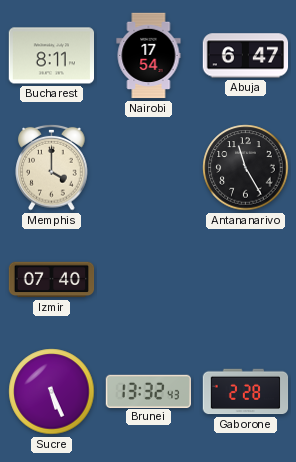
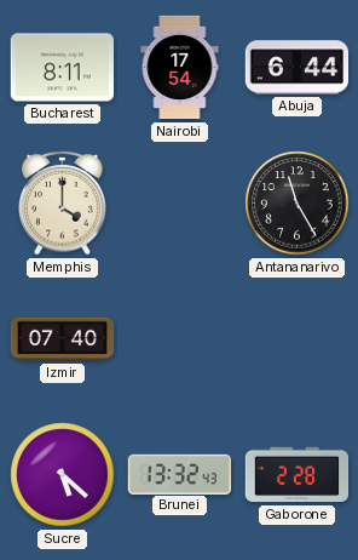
Abuja: 6:47 -> 6:44
Sucre: 5:26 -> 5:22
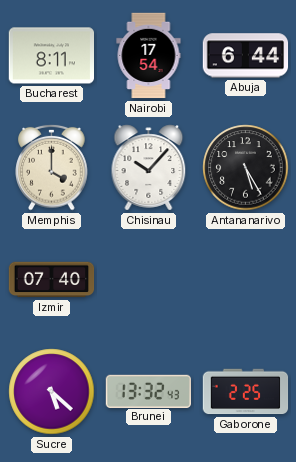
Chisinau: none -> 10:07
Antananarivo: 11:25 -> 5:25
Gaborone: 2:28 -> 2:25
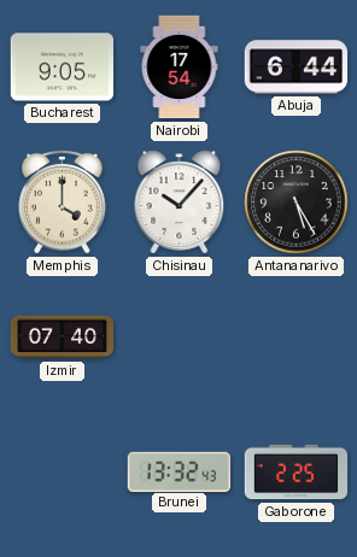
Bucharest: 8:11 -> 9:05
Sucre: 5:22 -> none
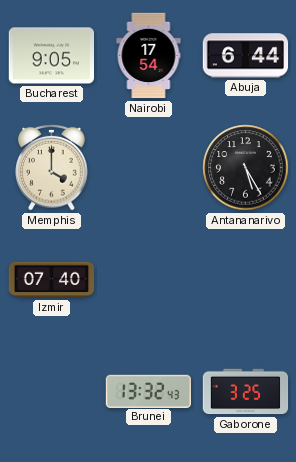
Chisinau: 10:07 -> none
Gaborone: 2:25 -> 3:25
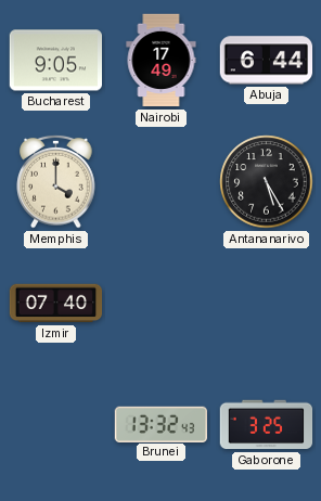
Nairobi: 17:54 -> 17:49
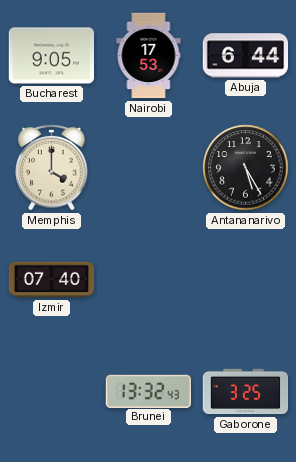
Nairobi: 17:49 -> 17:53
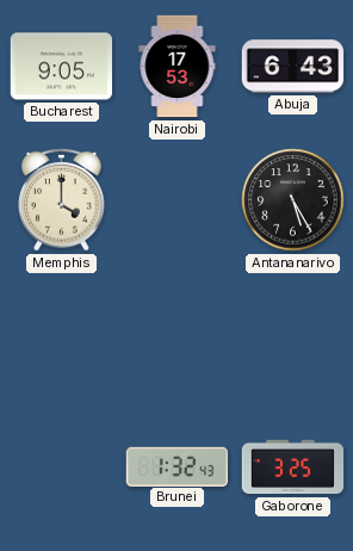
Abuja: 6:44 -> 6:43
Izmir: 07:40 -> none
Brunei: 13:32 -> 1:32
